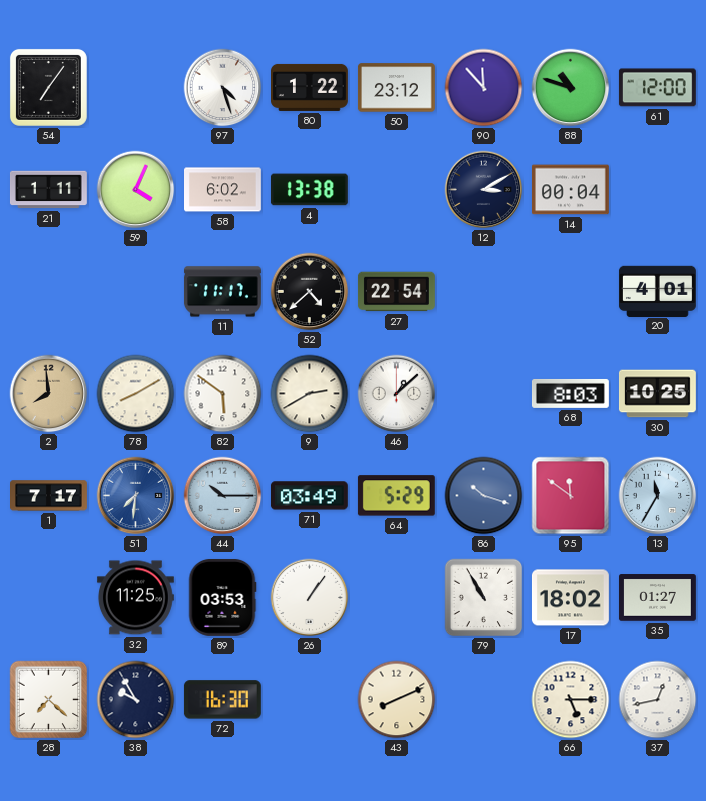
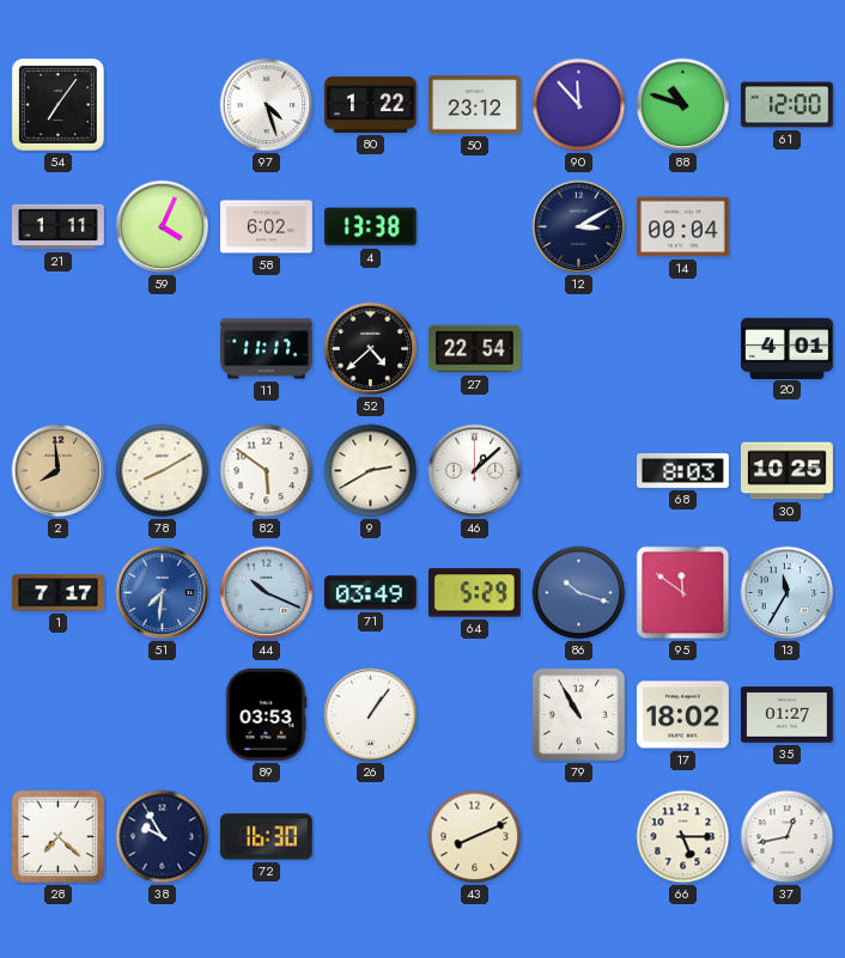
44: 10:15 -> 10:19
32: 11:25 -> none
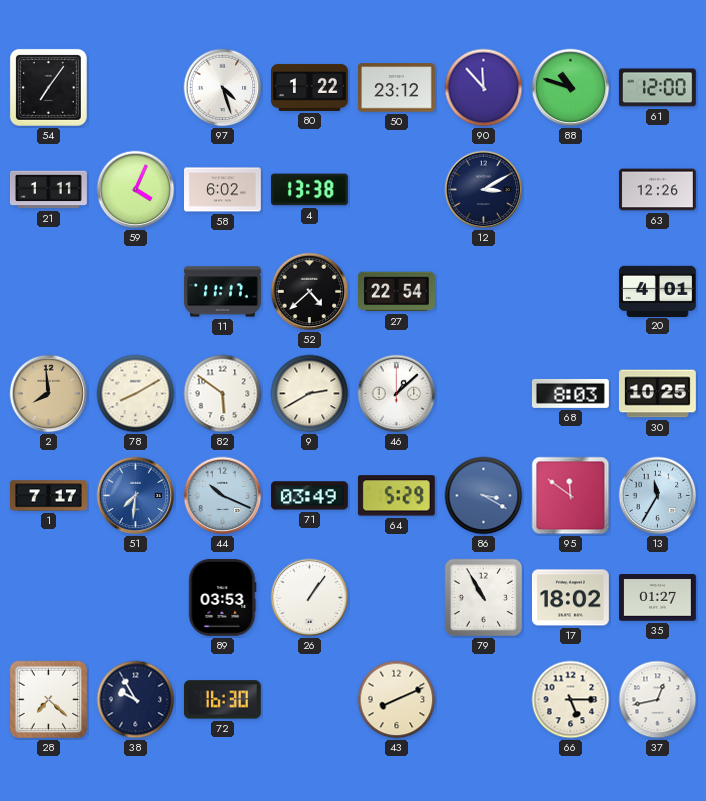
14: 00:04 -> none
63: none -> 12:26
86: 10:18 -> 3:20
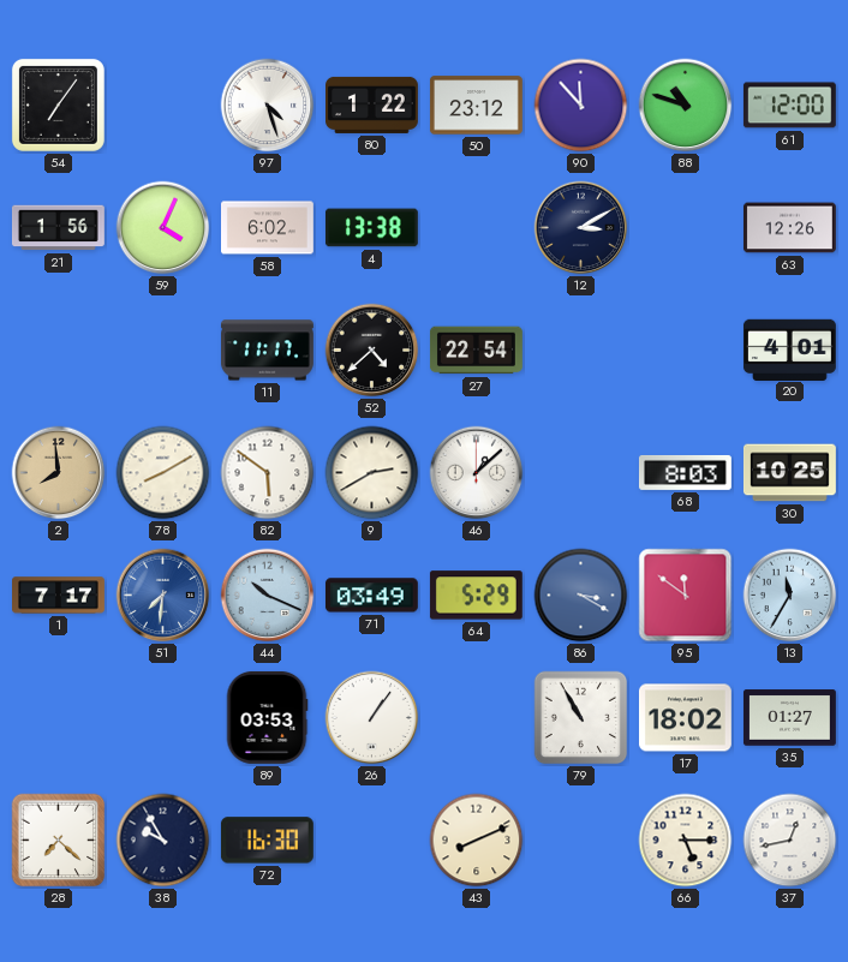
21: 1:11 -> 1:56
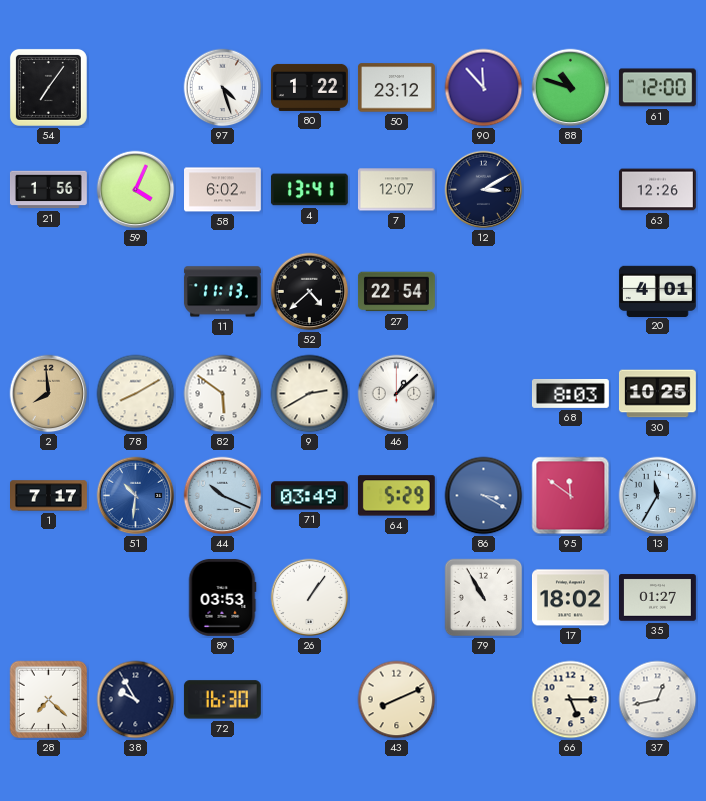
4: 13:38 -> 13:41
7: none -> 12:07
11: 11:17 -> 11:13
51: 7:31 -> 10:31
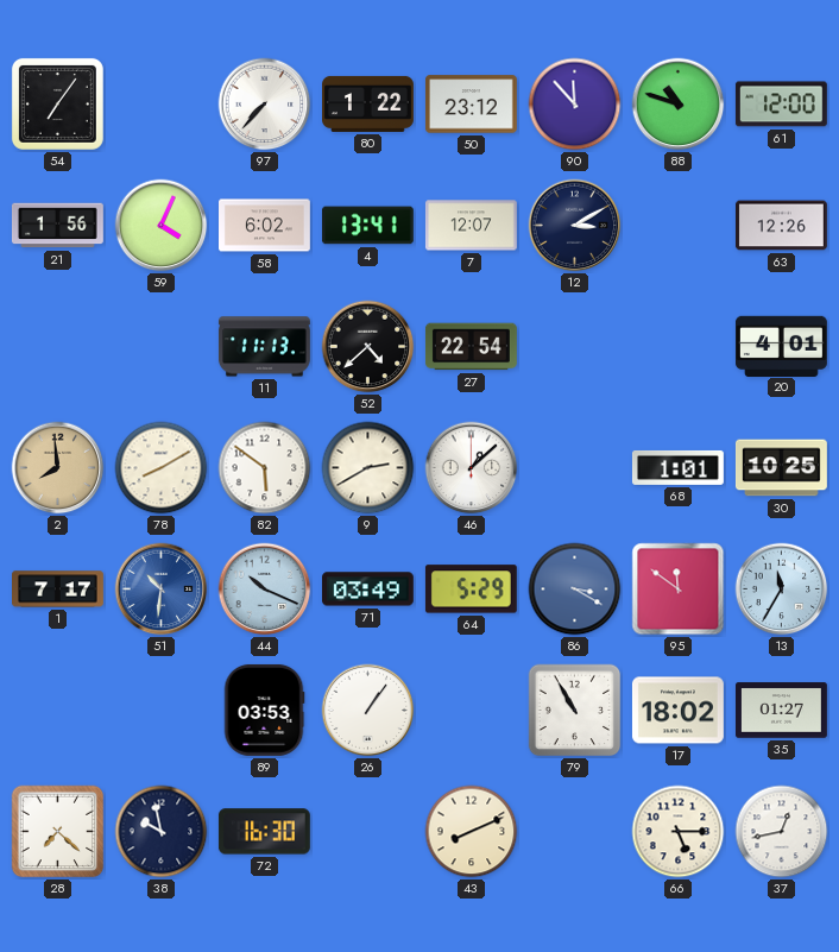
97: 4:27 -> 7:37
68: 8:03 -> 1:01
38: 9:55 -> 9:58
